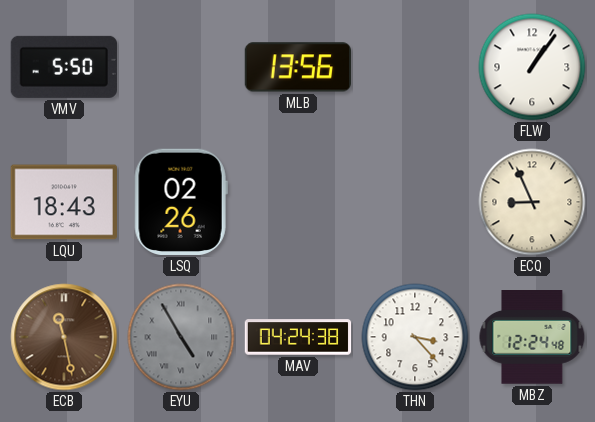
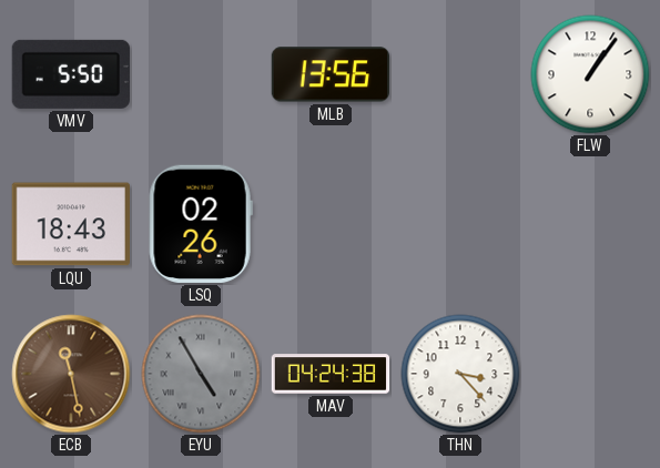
ECQ: 8:56 -> none
MBZ: 12:24 -> none
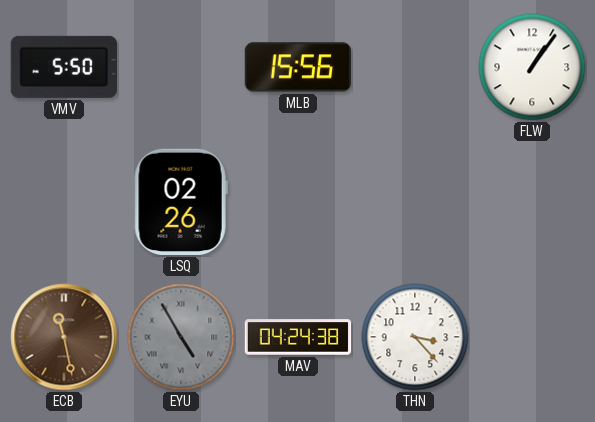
MLB: 13:56 -> 15:56
LQU: 18:43 -> none
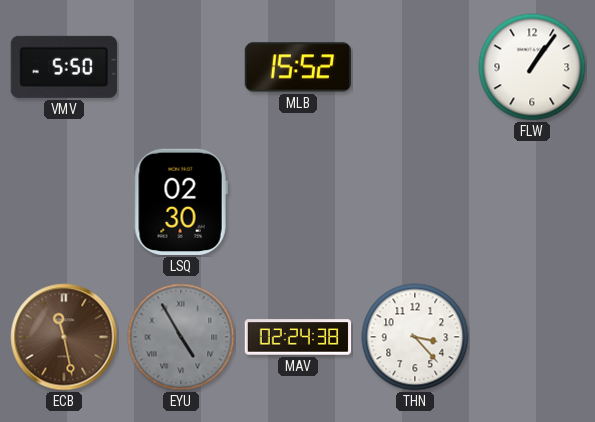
MLB: 15:56 -> 15:52
LSQ: 02:26 -> 02:30
MAV: 04:24 -> 02:24
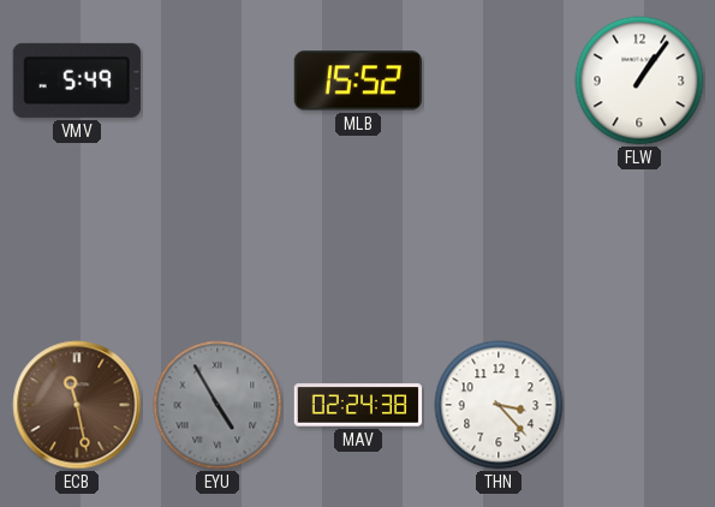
VMV: 5:50 -> 5:49
LSQ: 02:30 -> none
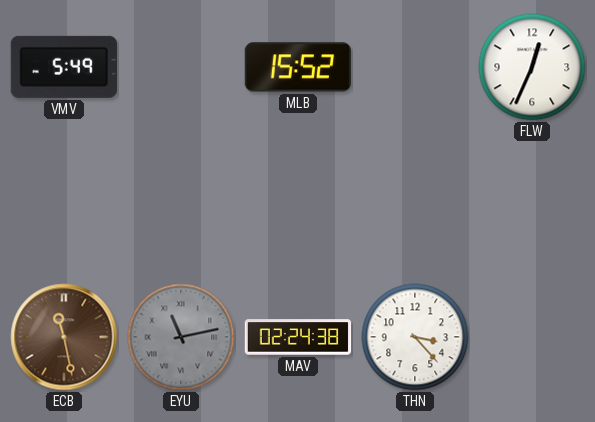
FLW: 1:06 -> 12:34
EYU: 4:55 -> 11:13
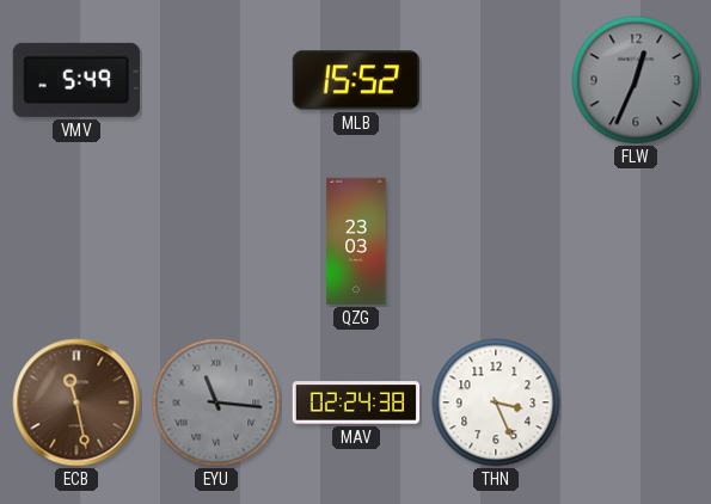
FLW dial: white -> grey
QZG: none -> 23:03
EYU: 11:13 -> 11:16
THN: 3:23 -> 3:26
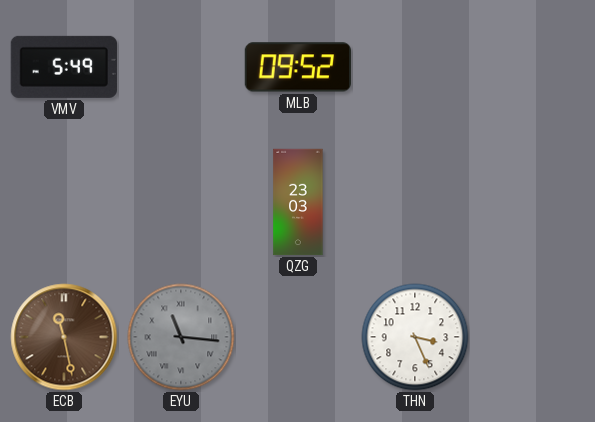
MLB: 15:52 -> 09:52
FLW: 12:34 -> none
MAV: 02:24 -> none
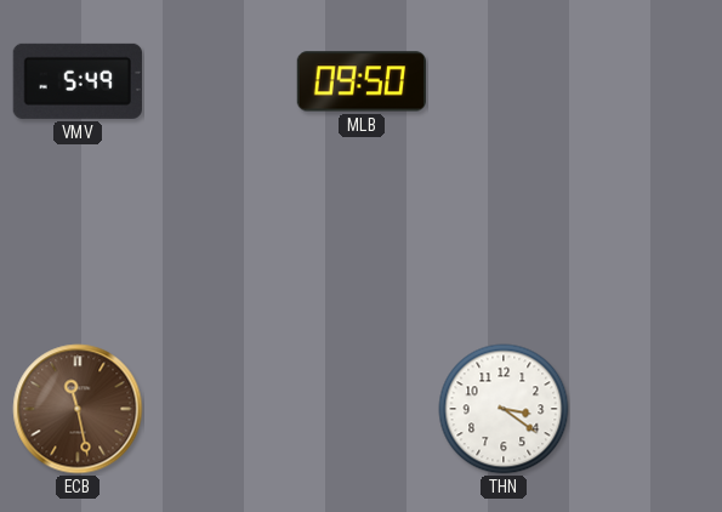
MLB: 09:52 -> 09:50
QZG: 23:03 -> none
EYU: 11:16 -> none
THN: 3:26 -> 3:21
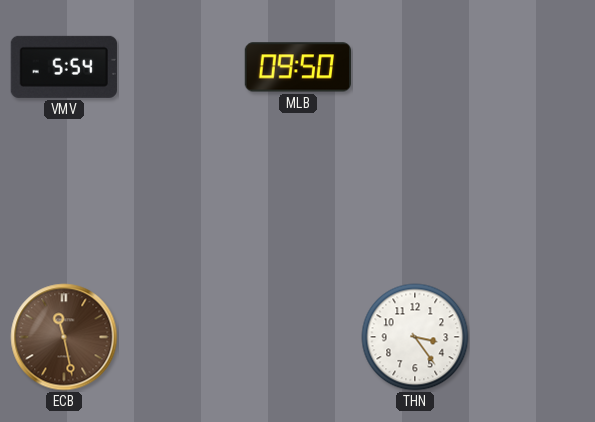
VMV: 5:49 -> 5:54
THN: 3:21 -> 3:24
